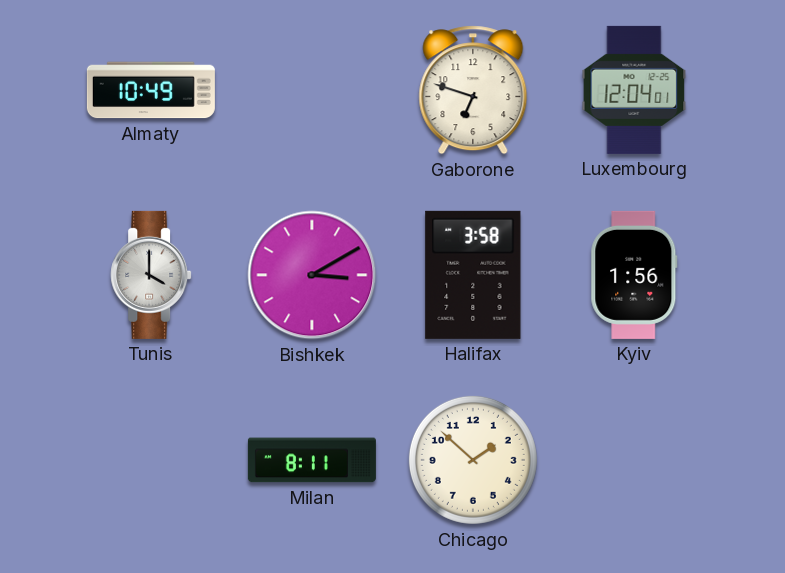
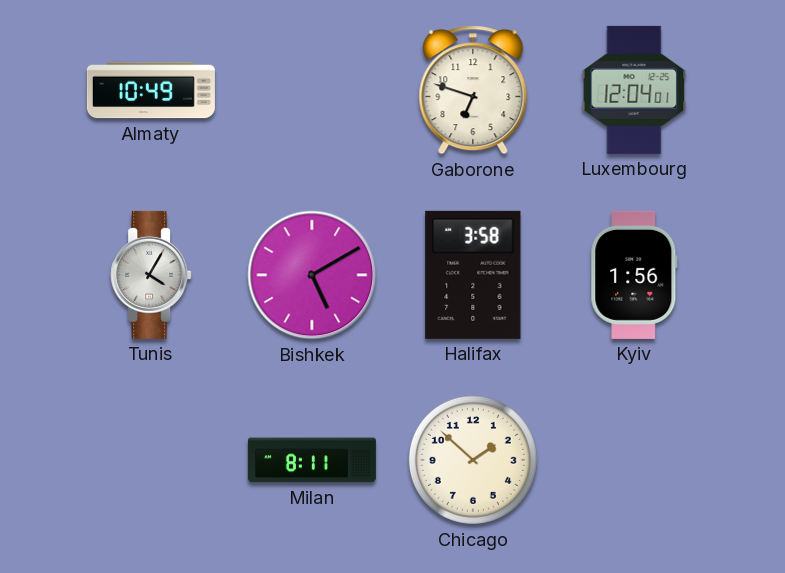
Tunis: 4:00 -> 4:05
Bishkek: 3:10 -> 5:10
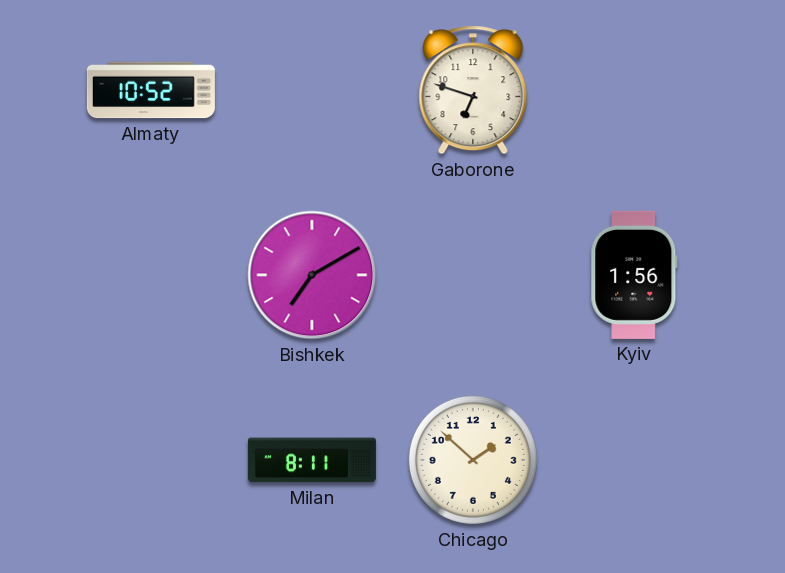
Almaty: 10:49 -> 10:52
Luxembourg: 12:04 -> none
Tunis: 4:05 -> none
Bishkek: 5:10 -> 7:10
Halifax: 3:58 -> none
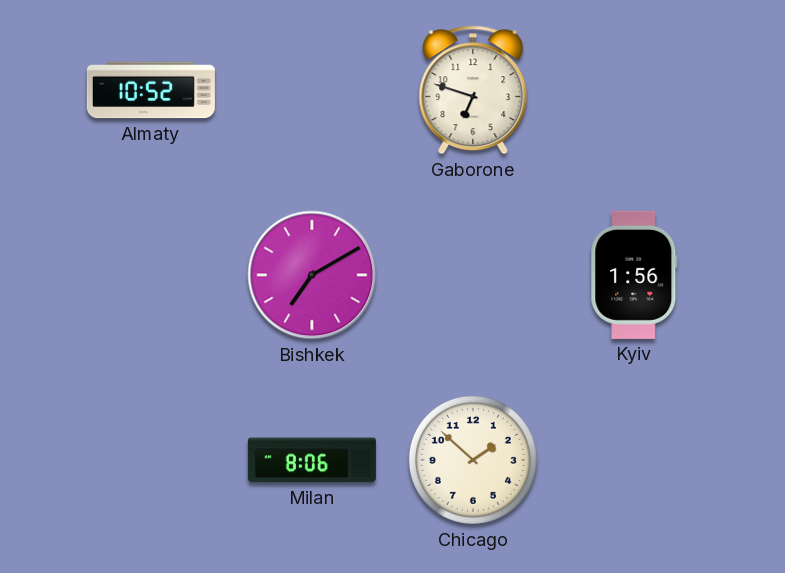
Milan: 8:11 -> 8:06
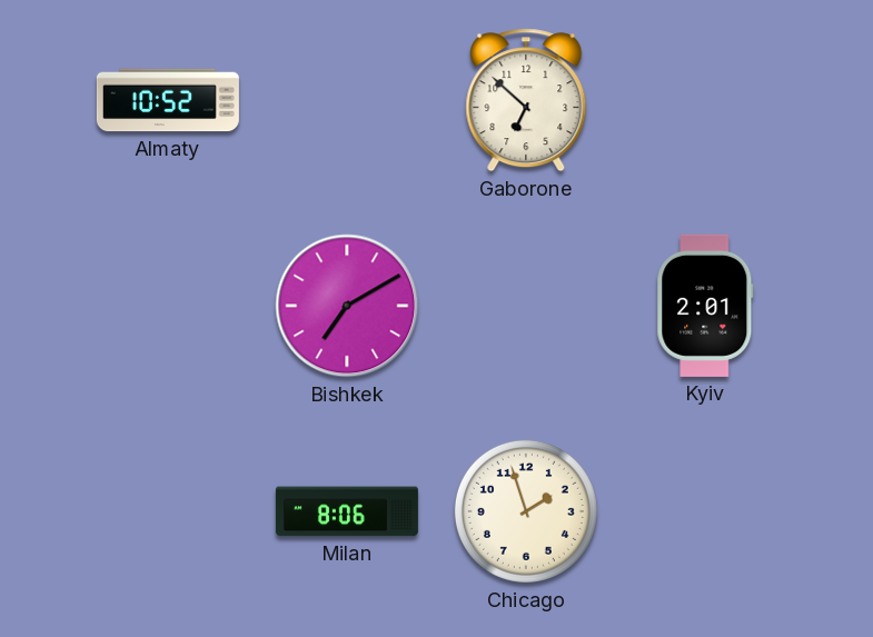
Gaborone: 6:48 -> 6:52
Kyiv: 1:56 -> 2:01
Chicago: 1:52 -> 1:57
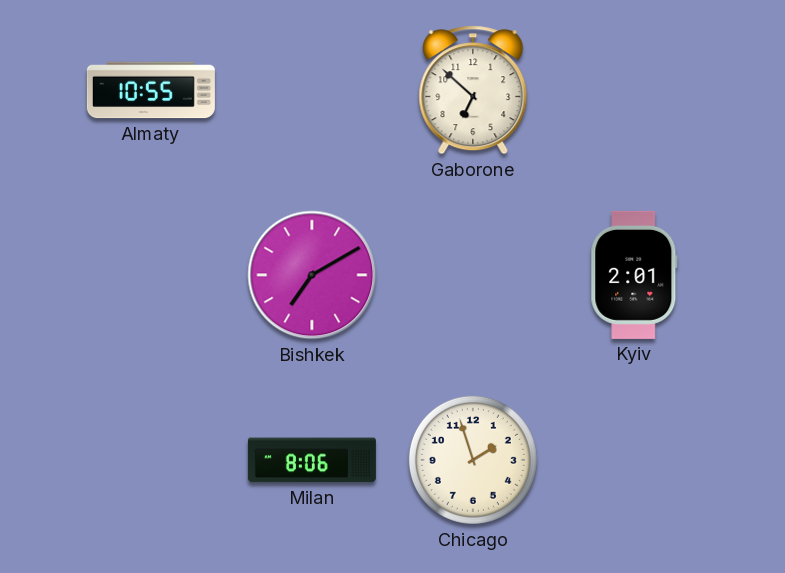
Almaty: 10:52 -> 10:55
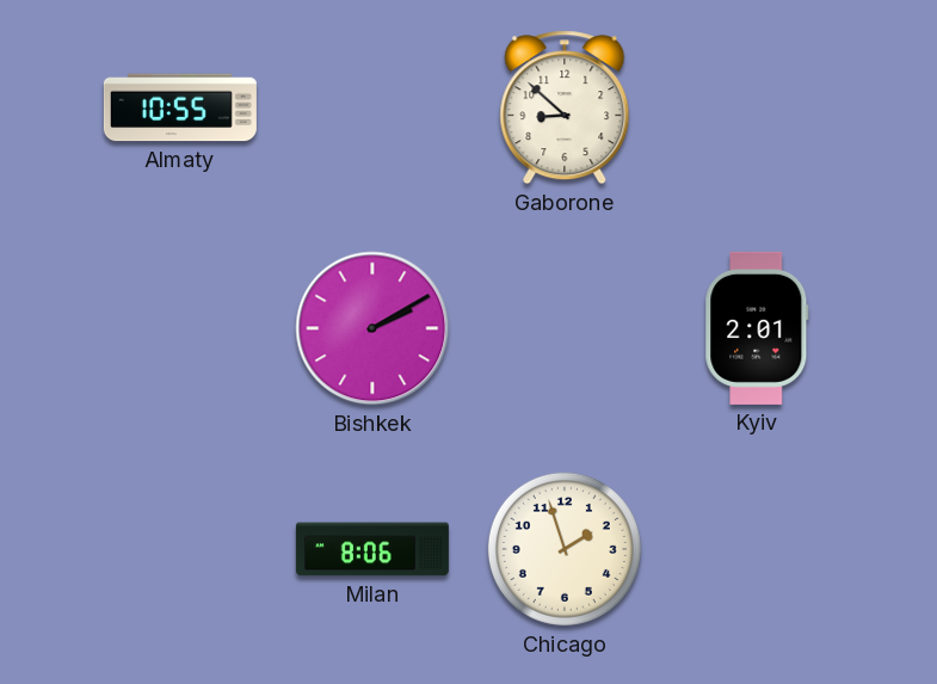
Gaborone: 6:52 -> 8:52
Bishkek: 7:10 -> 2:10
